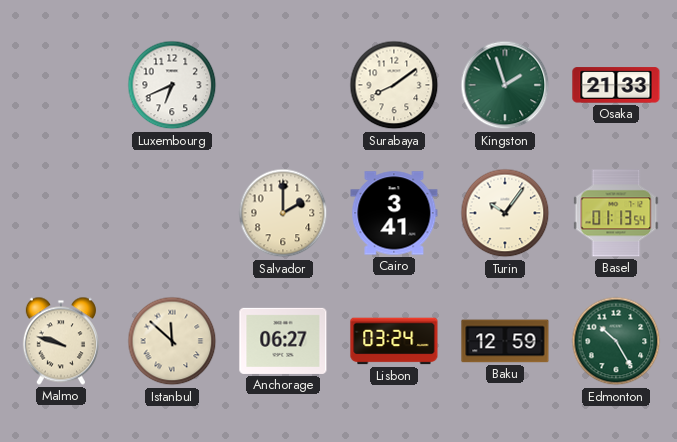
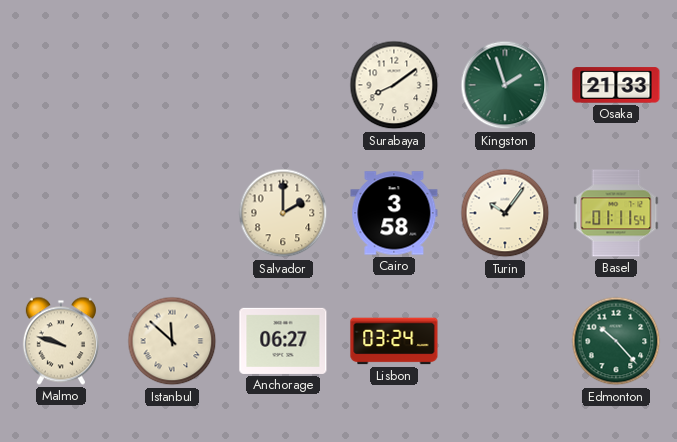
Luxembourg: 6:41 -> none
Cairo: 3:41 -> 3:58
Basel: 01:13 -> 01:11
Baku: 12:59 -> none
Edmonton: 10:25 -> 10:23
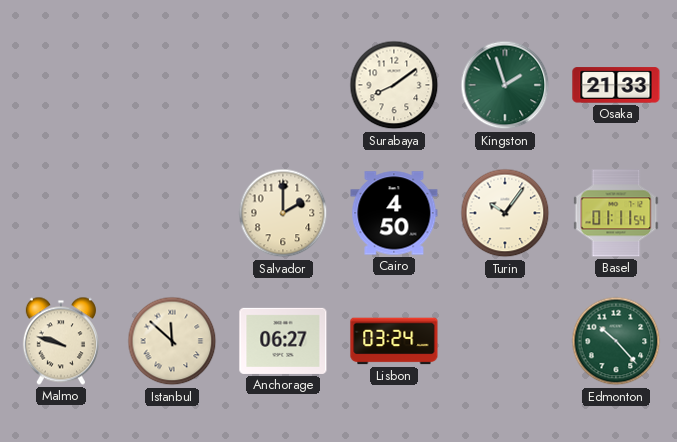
Cairo: 3:58 -> 4:50
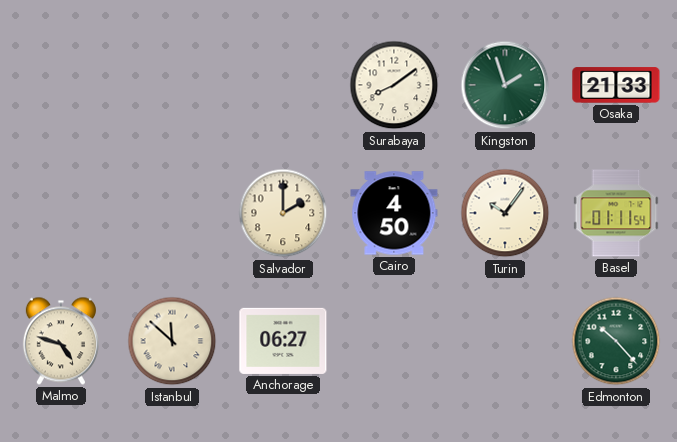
Malmo: 9:48 -> 4:48
Lisbon: 03:24 -> none
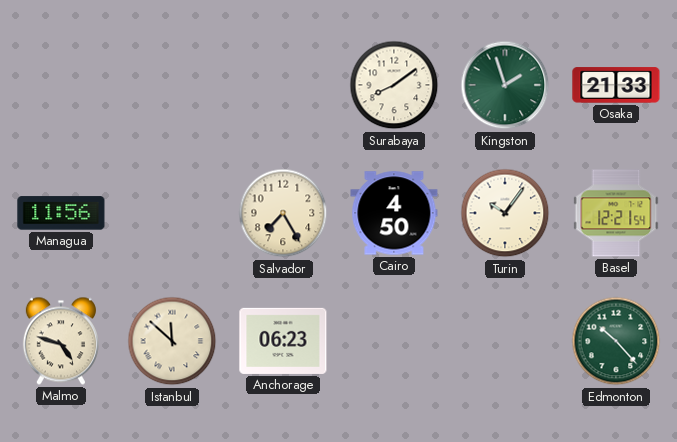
Managua: none -> 11:56
Salvador: 2:00 -> 7:25
Basel: 01:11 -> 12:21
Anchorage: 06:27 -> 06:23
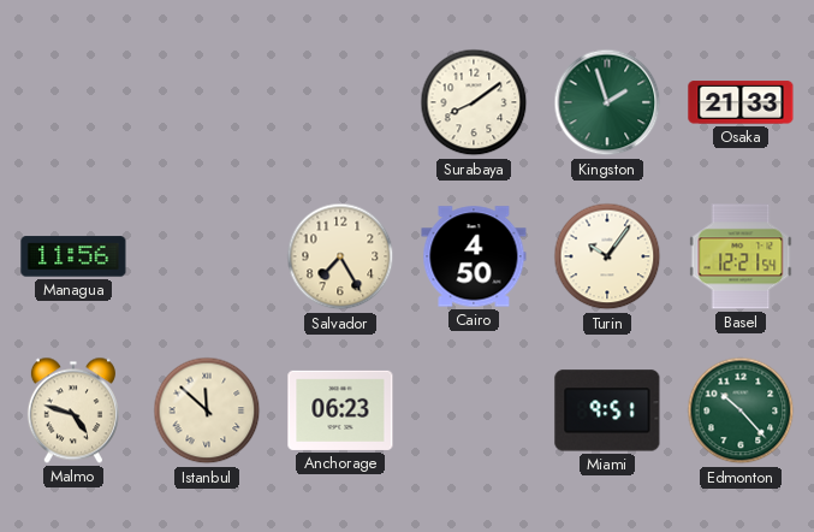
Miami: none -> 9:51
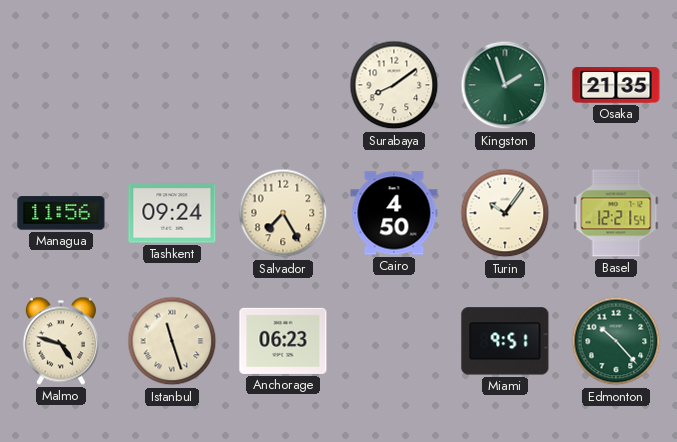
Osaka: 21:33 -> 21:35
Tashkent: none -> 09:24
Istanbul: 11:52 -> 11:27
